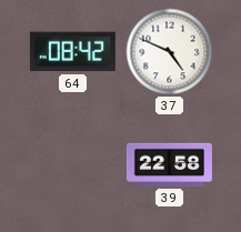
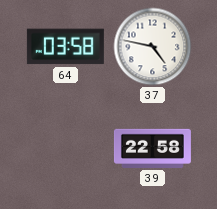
64: 08:42 -> 03:58
37: 4:49 -> 4:47
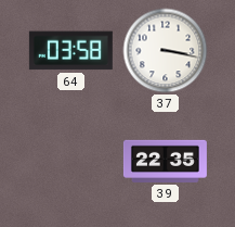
37: 4:47 -> 3:17
39: 22:58 -> 22:35
